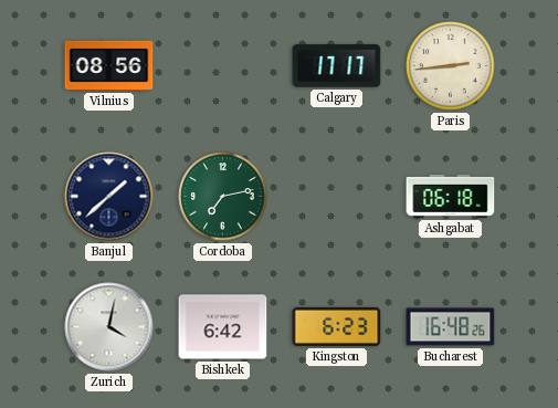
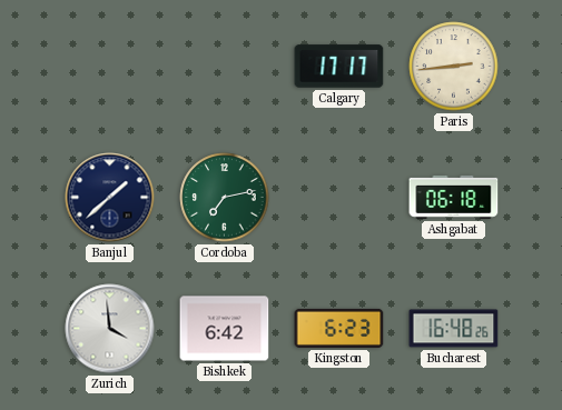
Vilnius: 08:56 -> none
Zurich: 4:02 -> 3:59
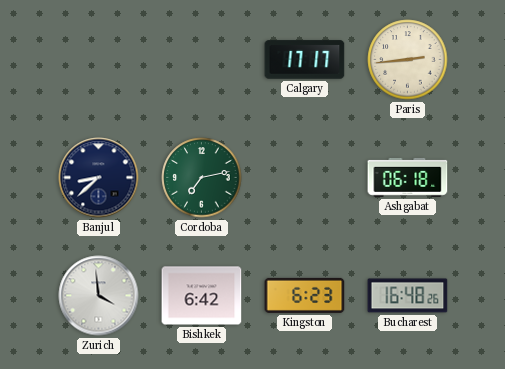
Banjul: 1:38 -> 8:38
